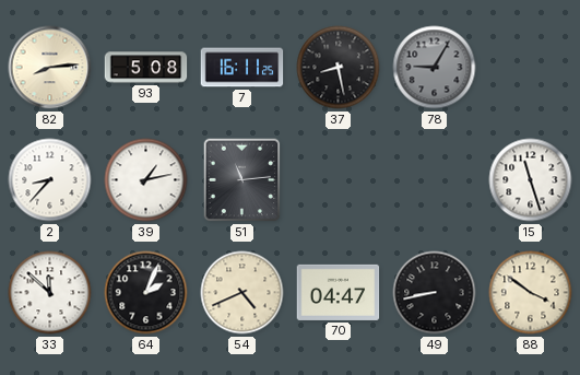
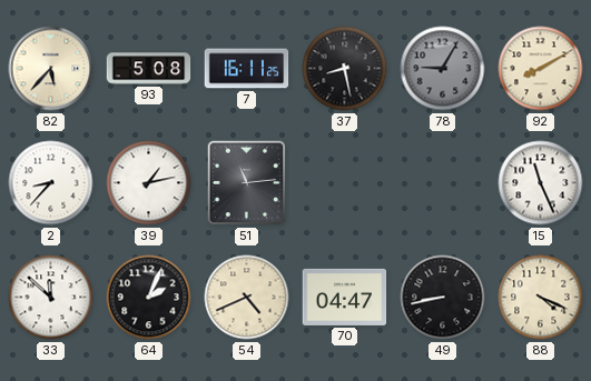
82: 8:14 -> 5:37
92: none -> 8:10
15: 11:27 -> 11:26
88: 3:51 -> 4:19
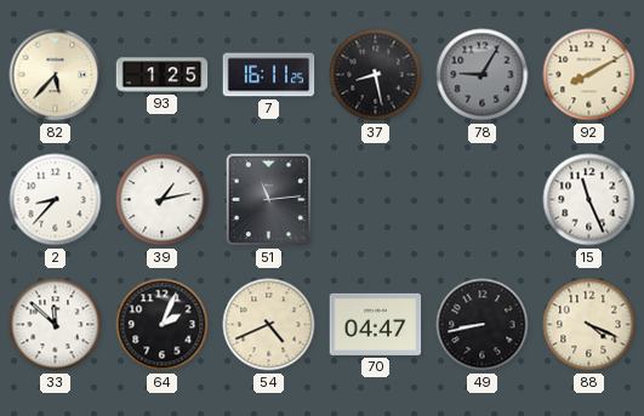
93: 5:08 -> 1:25
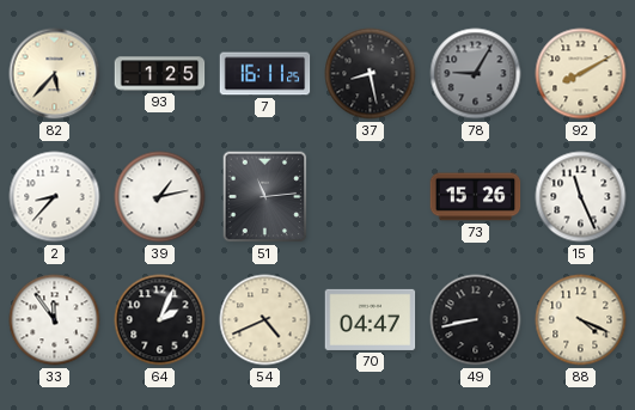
73: none -> 15:26
33: 11:52 -> 11:54
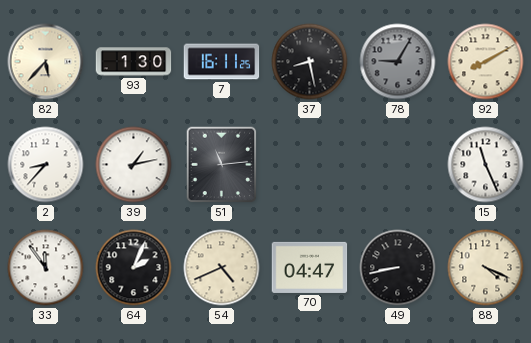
93: 1:25 -> 1:30
73: 15:26 -> none
